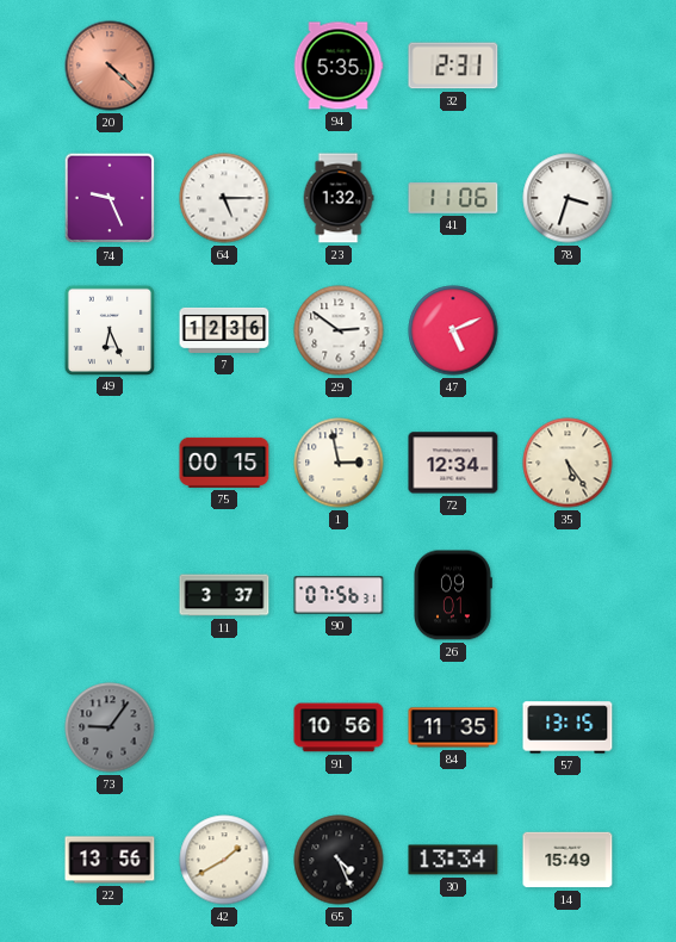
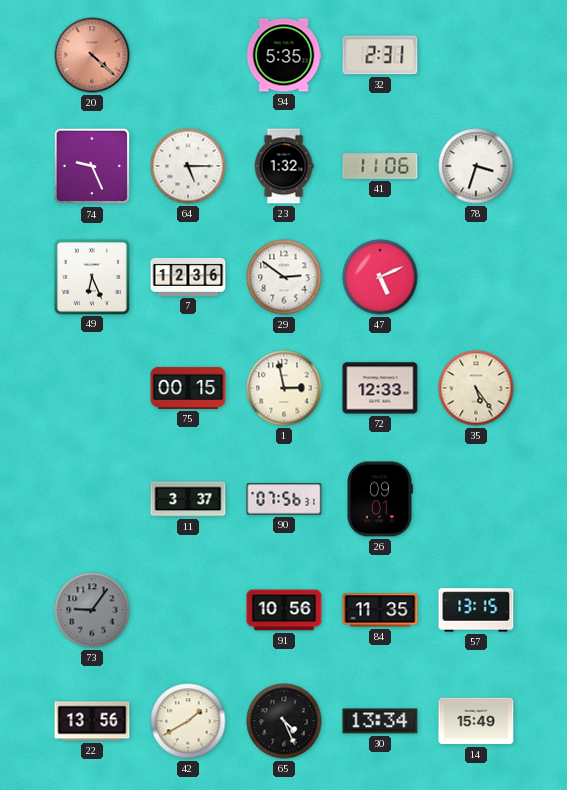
72: 12:34 -> 12:33
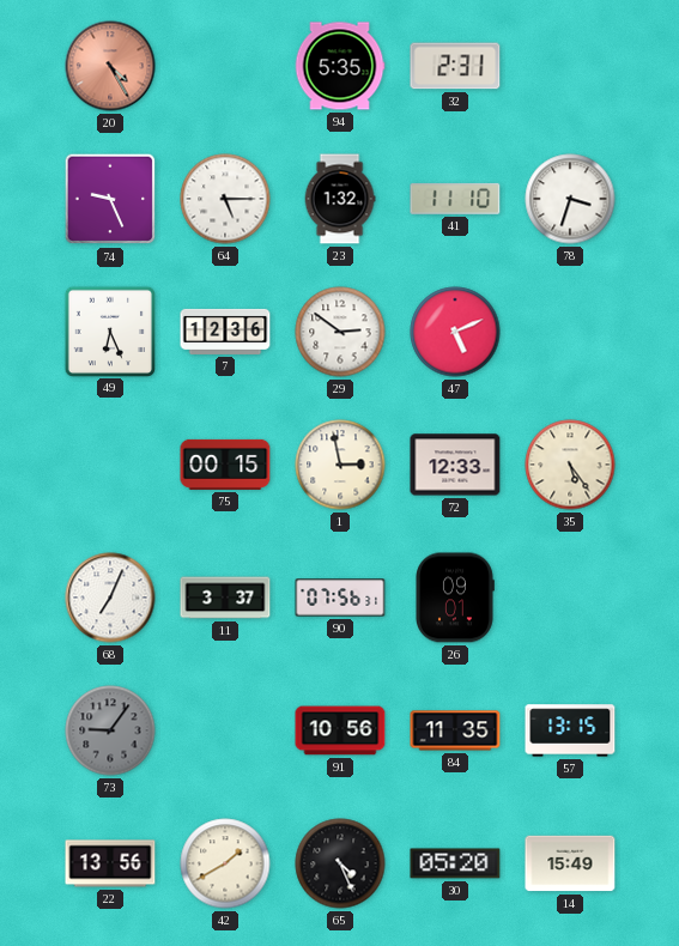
20: 4:22 -> 4:25
41: 11:06 -> 11:10
68: none -> 7:04
30: 13:34 -> 05:20
